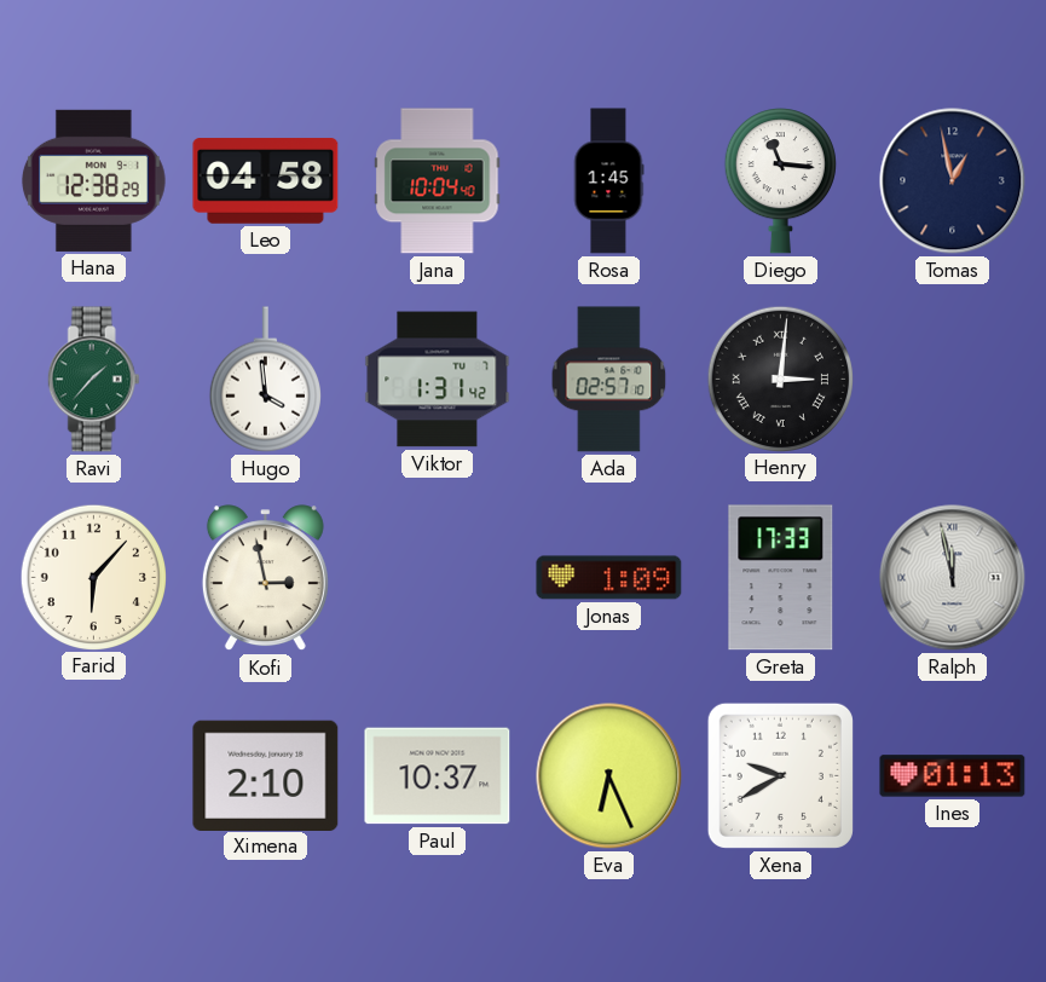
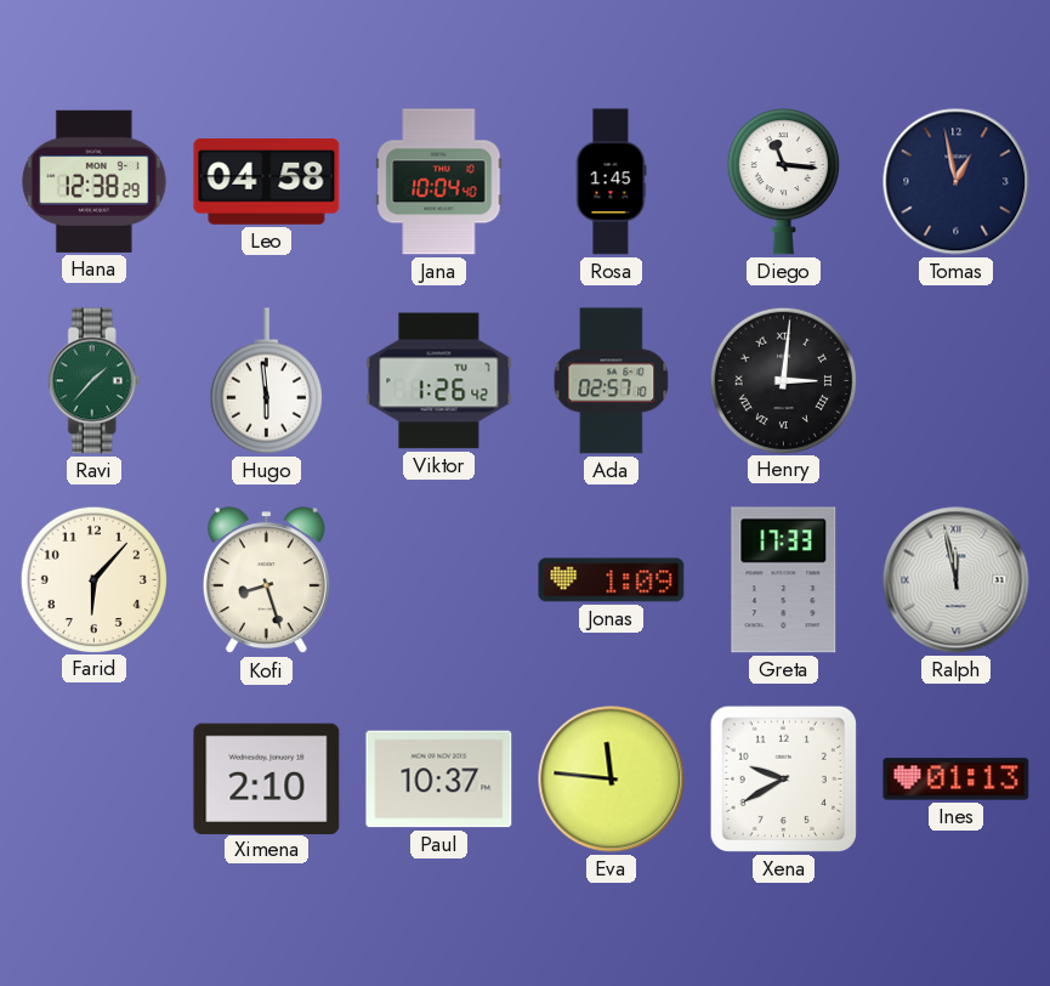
Hugo: 3:59 -> 5:59
Viktor: 1:31 -> 1:26
Kofi: 2:58 -> 8:27
Eva: 6:26 -> 11:46
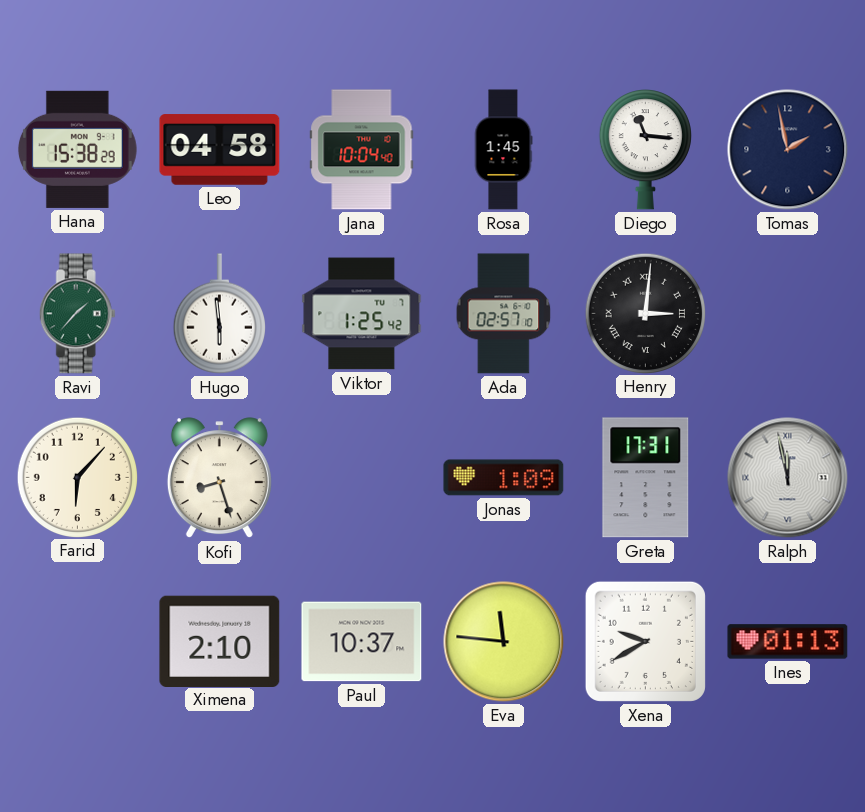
Hana: 12:38 -> 15:38
Tomas: 12:58 -> 1:58
Viktor: 1:26 -> 1:25
Greta: 17:33 -> 17:31
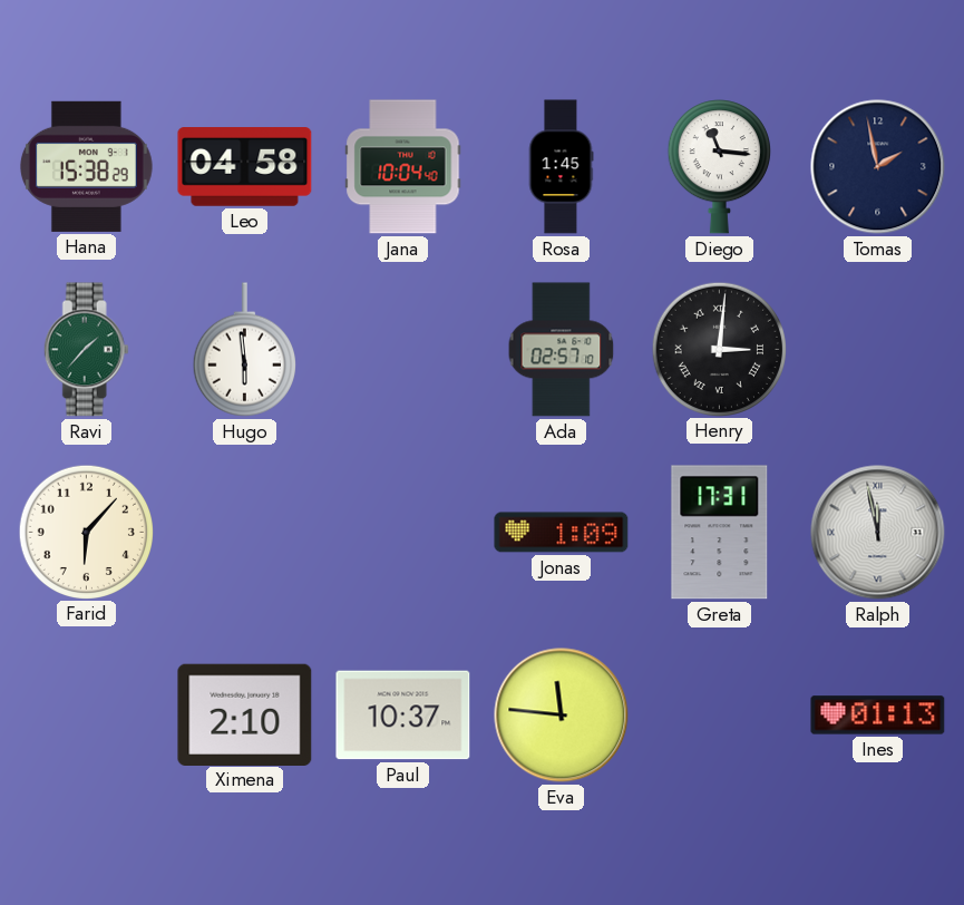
Viktor: 1:25 -> none
Kofi: 8:27 -> none
Xena: 9:40 -> none
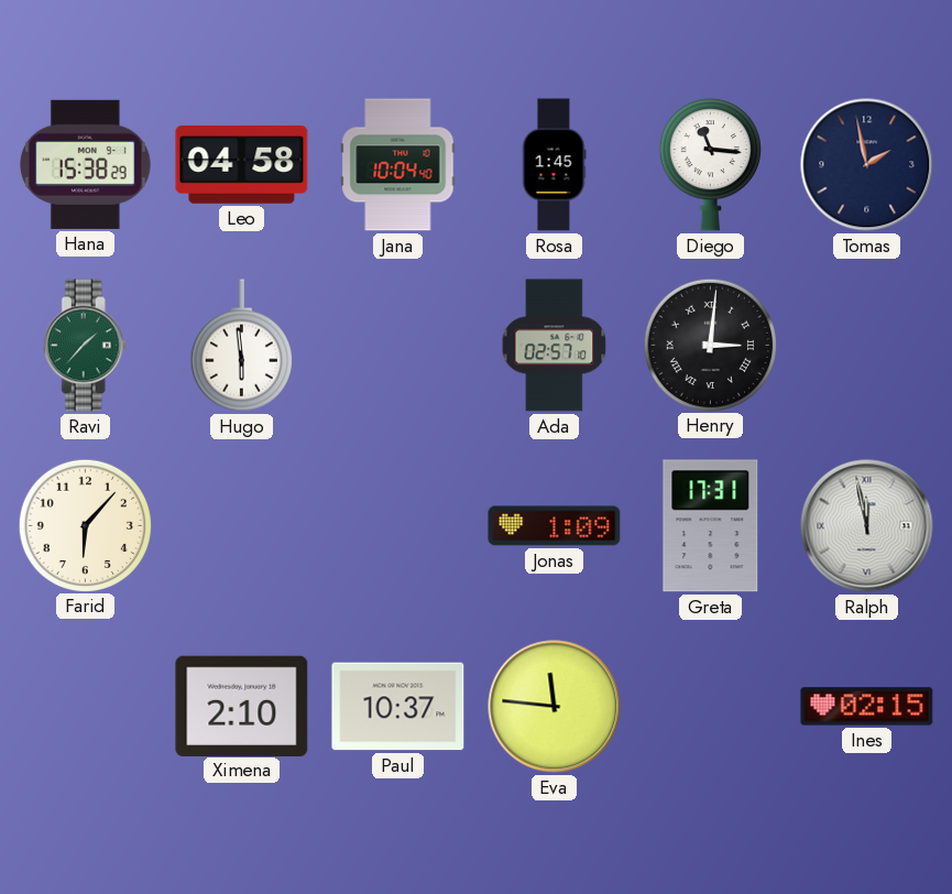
Ines: 01:13 -> 02:15
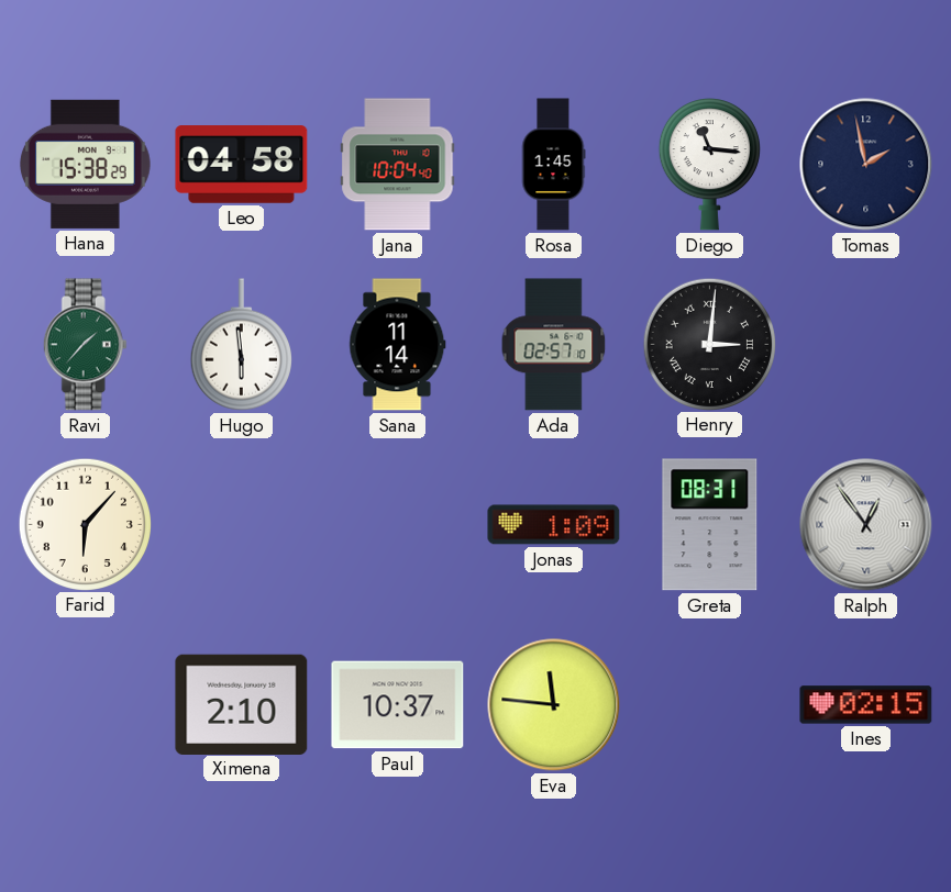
Sana: none -> 11:14
Greta: 17:31 -> 08:31
Ralph: 11:58 -> 12:54
